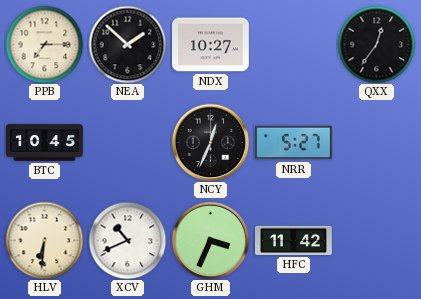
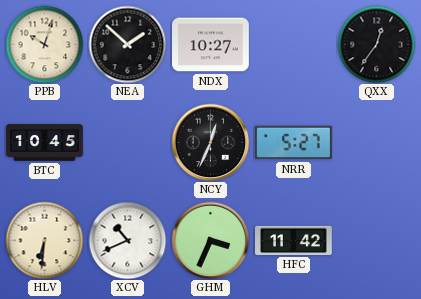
PPB: 7:15 -> 10:03
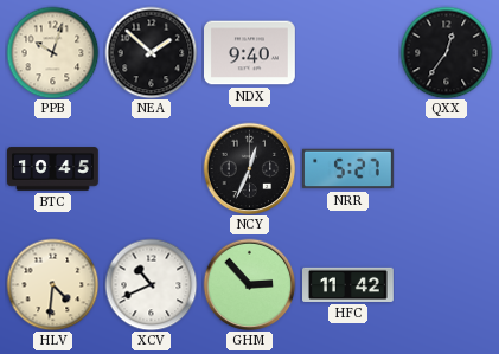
NDX: 10:27 -> 9:40
HLV: 6:31 -> 4:31
GHM: 3:34 -> 2:53
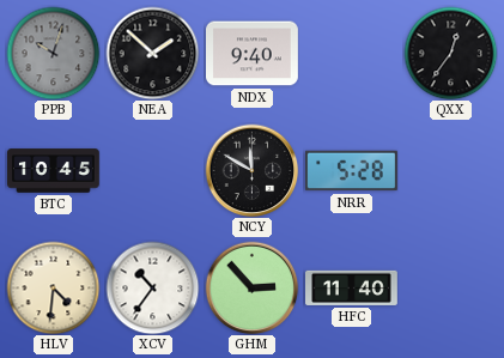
PPB dial: cream -> grey
NCY: 12:34 -> 11:50
NRR: 5:27 -> 5:28
XCV: 10:41 -> 10:36
HFC: 11:42 -> 11:40
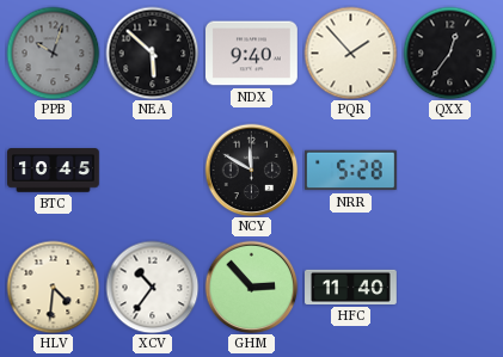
NEA: 1:52 -> 5:52
PQR: none -> 1:53
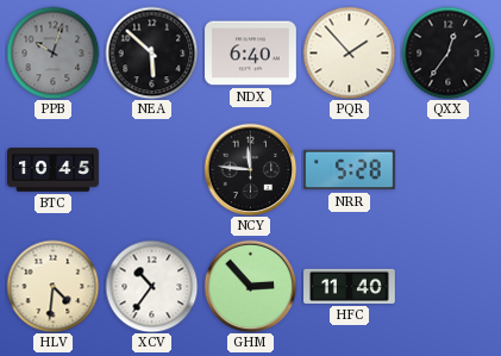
NDX: 9:40 -> 6:40
NCY: 11:50 -> 11:46
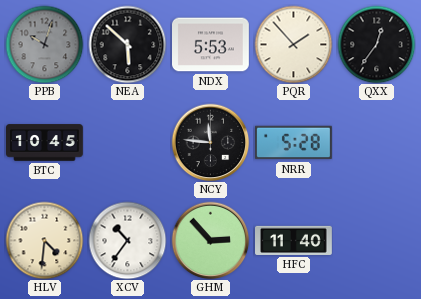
NDX: 6:40 -> 5:53
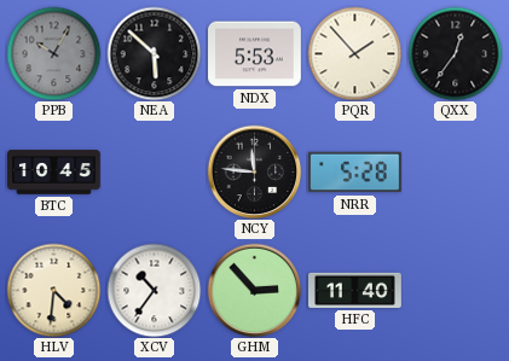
PPB: 10:03 -> 10:05
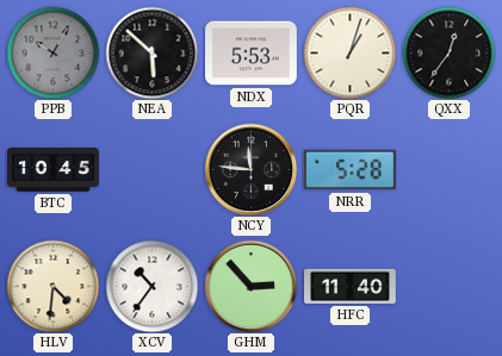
PQR: 1:53 -> 1:03
